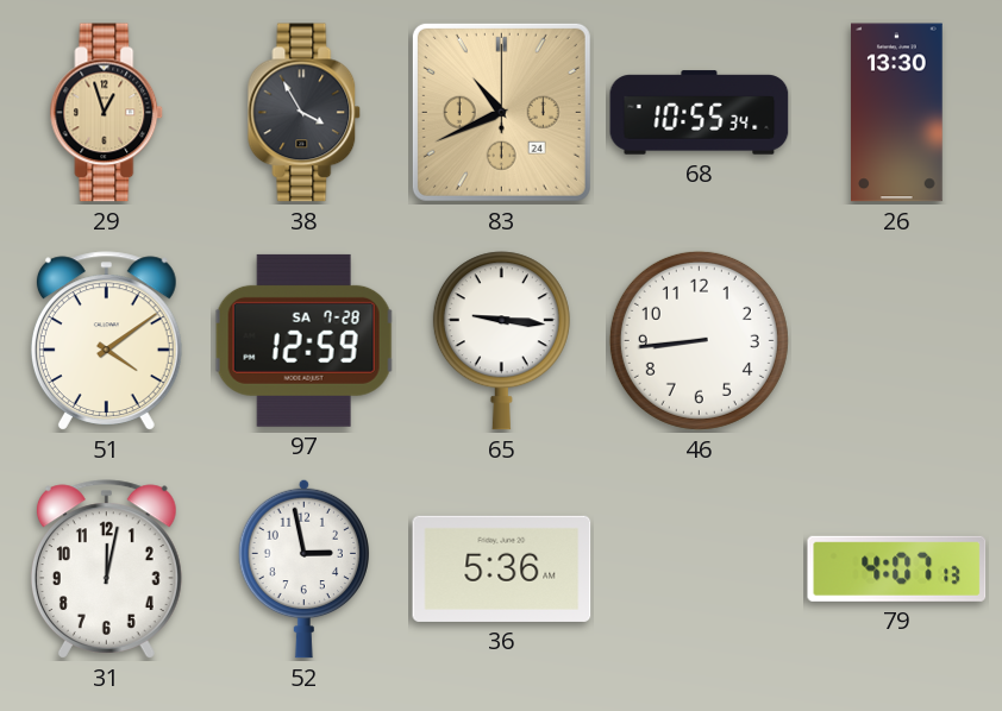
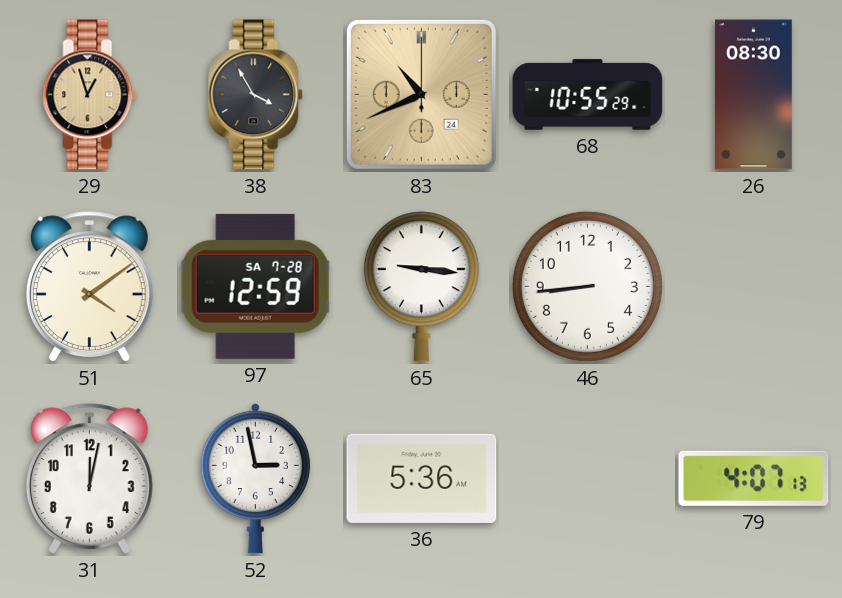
68: 10:55:34 -> 10:55:29
26: 13:30 -> 08:30
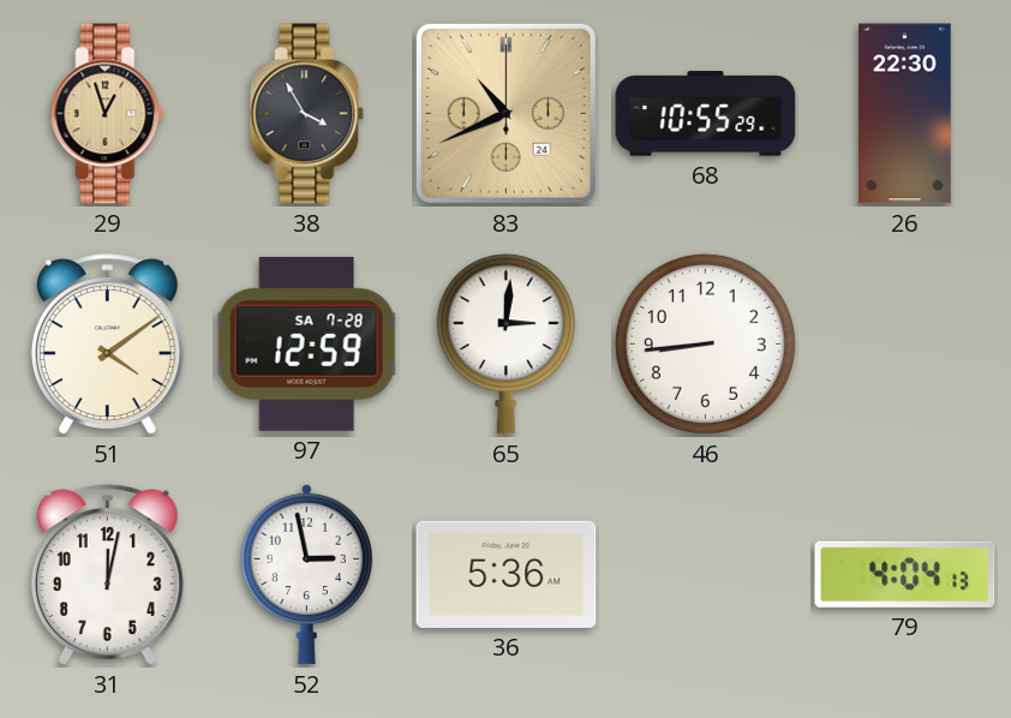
26: 08:30 -> 22:30
65: 9:16 -> 3:01
79: 4:07 -> 4:04
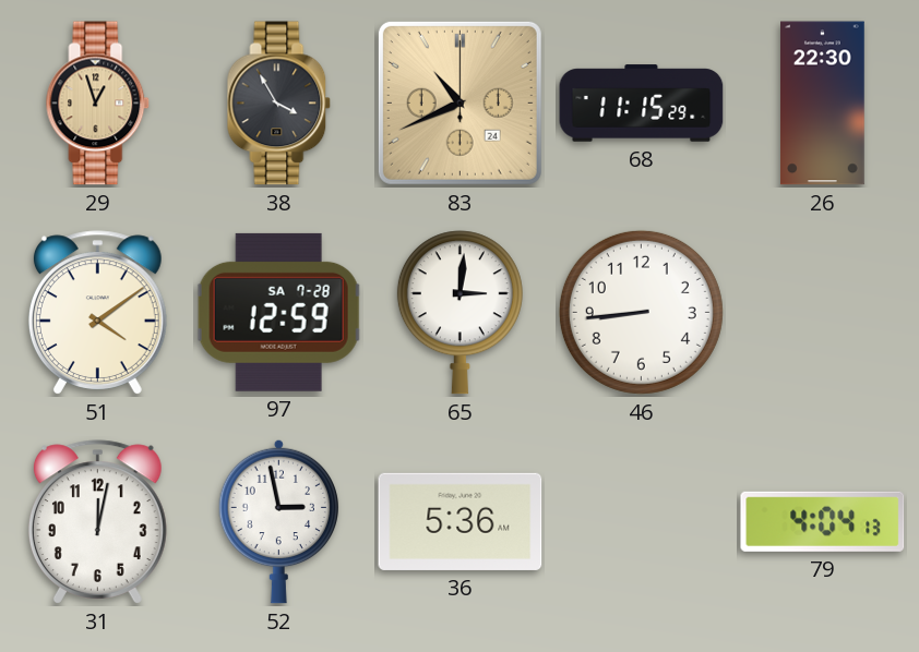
68: 10:55 -> 11:15
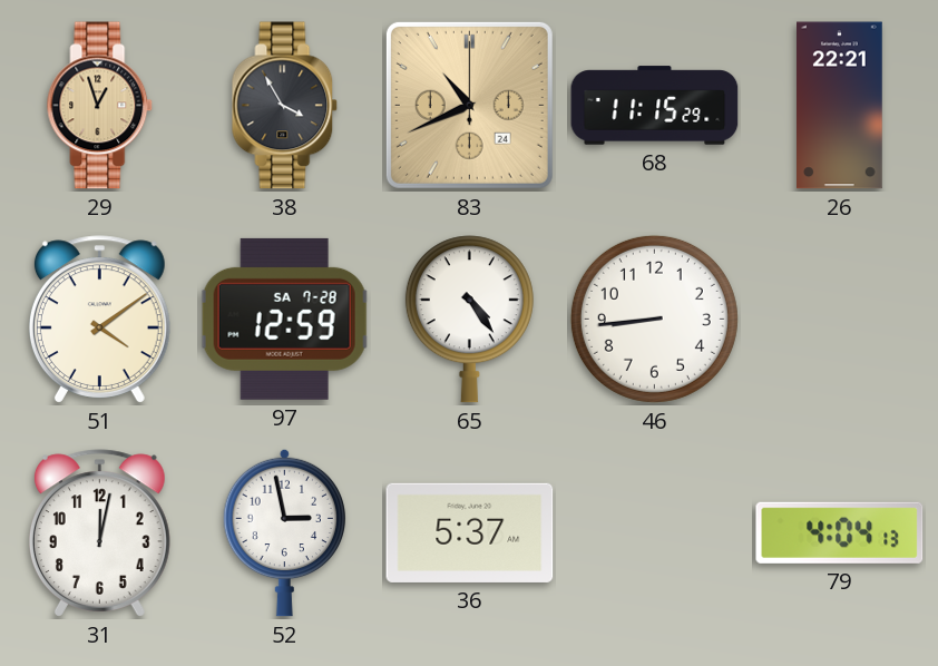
26: 22:30 -> 22:21
65: 3:01 -> 4:24
36: 5:36 -> 5:37
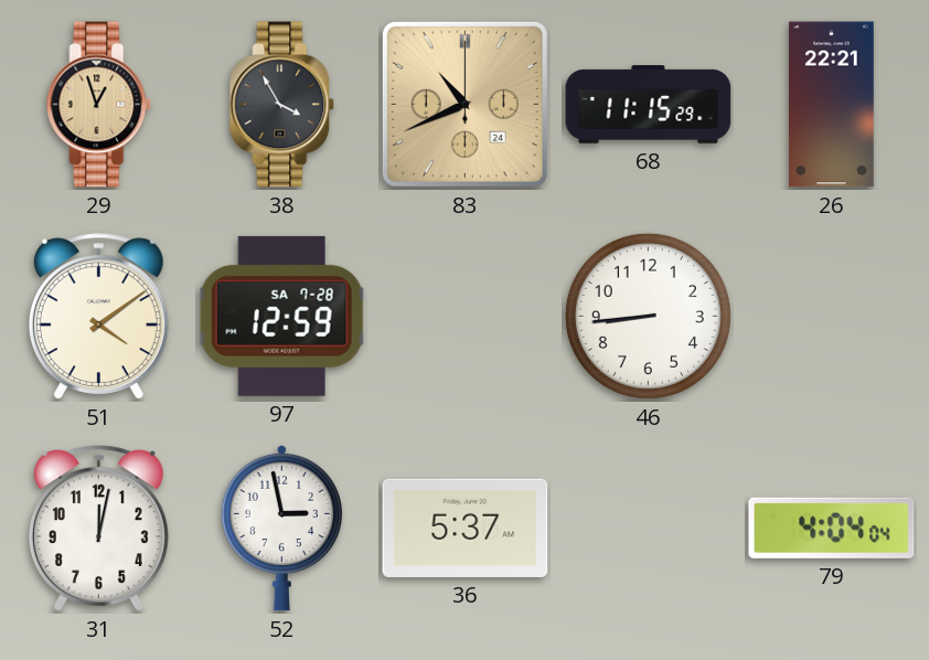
65: 4:24 -> none
79: 4:04:13 -> 4:04:04
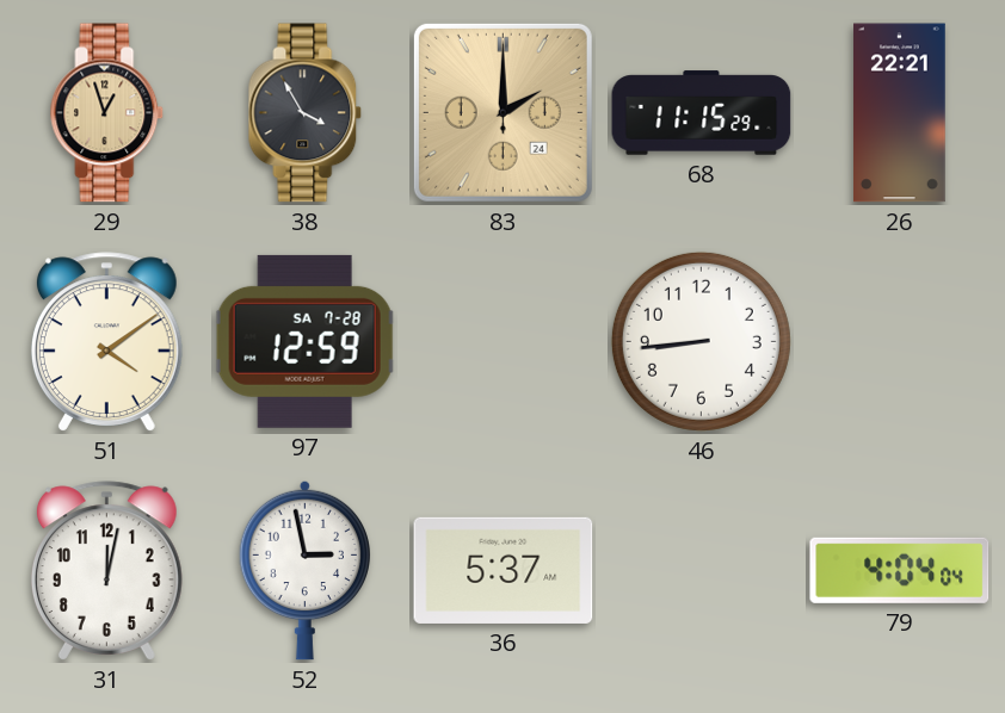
83: 10:41 -> 2:00
